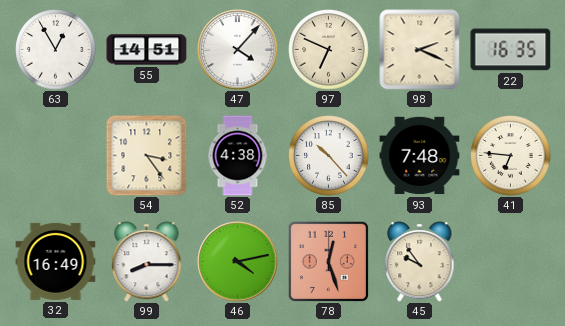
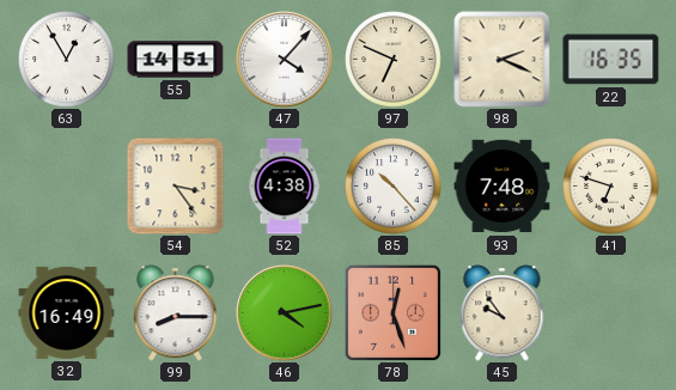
41: 6:46 -> 6:48
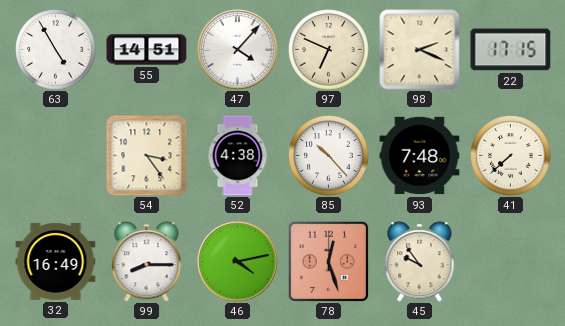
63: 12:55 -> 4:55
22: 16:35 -> 17:15
41: 6:48 -> 7:38
